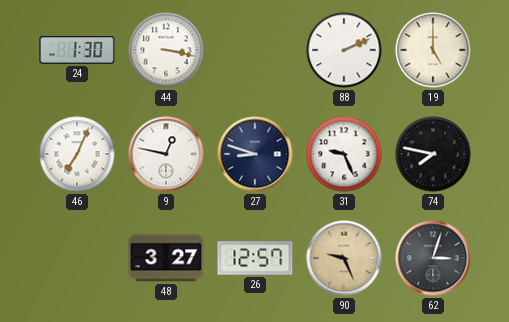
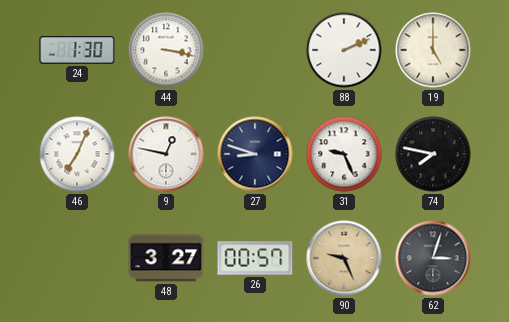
26: 12:57 -> 00:57
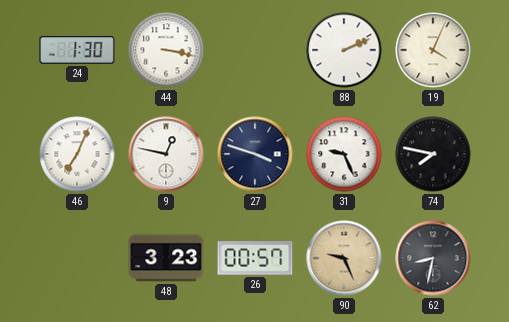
19: 5:00 -> 4:04
27: 8:48 -> 3:48
48: 3:27 -> 3:23
62: 3:03 -> 8:32
